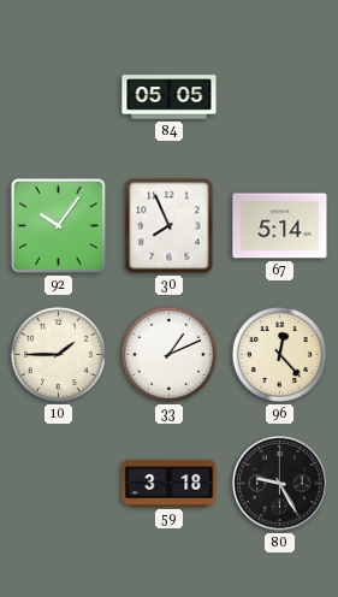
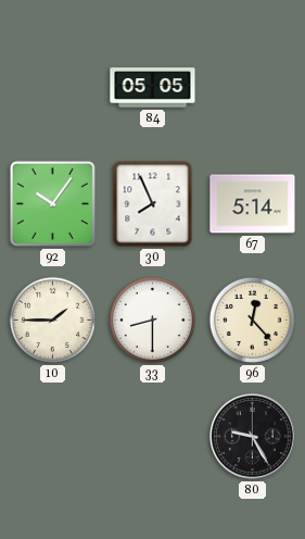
33: 1:11 -> 8:30
59: 3:18 -> none
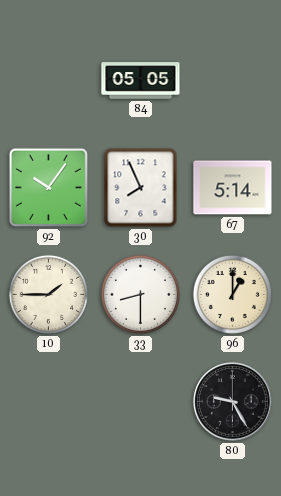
96: 12:23 -> 1:00
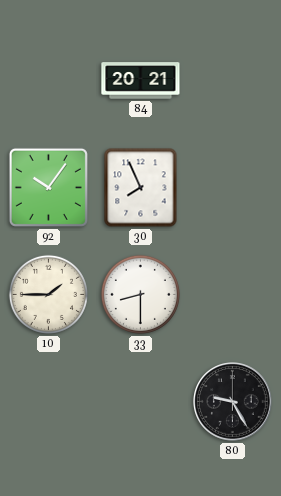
84: 05:05 -> 20:21
67: 5:14 -> none
96: 1:00 -> none
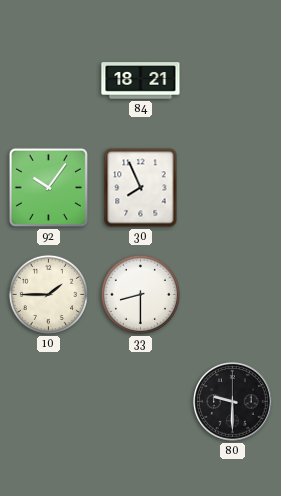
84: 20:21 -> 18:21
80: 9:25 -> 9:30
